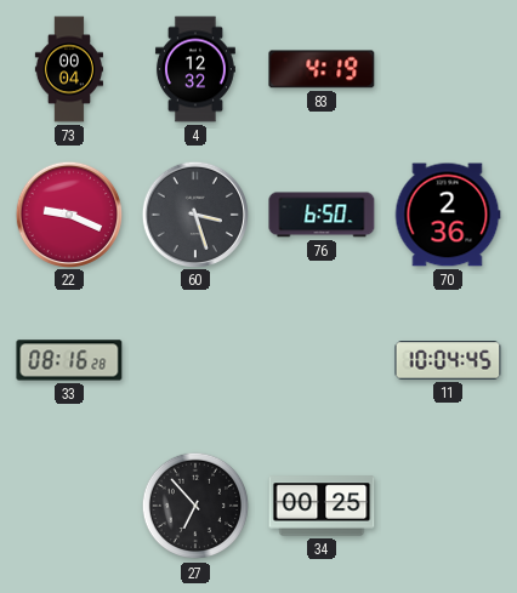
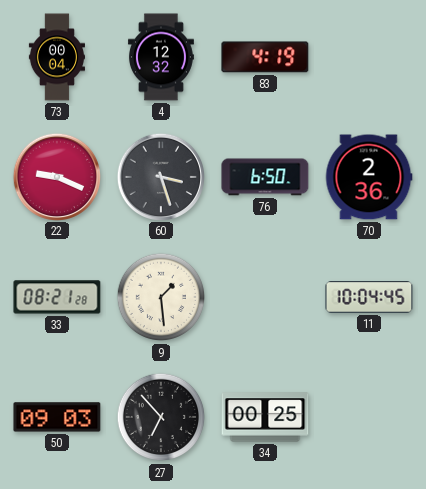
33: 08:16 -> 08:21
9: none -> 1:29
50: none -> 09:03
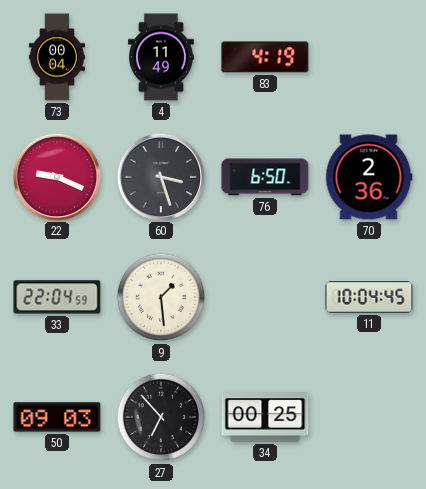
4: 12:32 -> 11:49
33: 08:21 -> 22:04
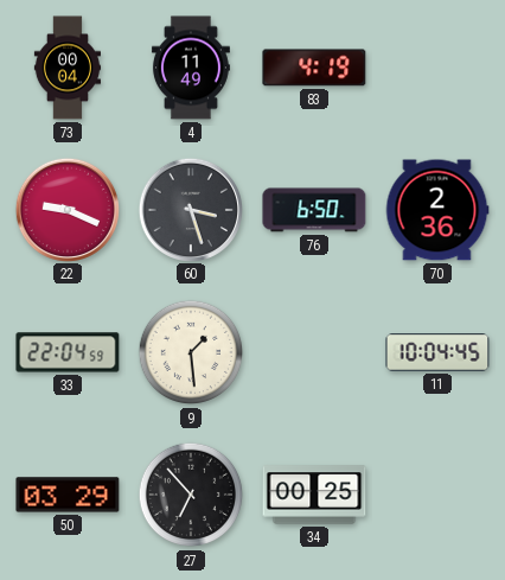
50: 09:03 -> 03:29
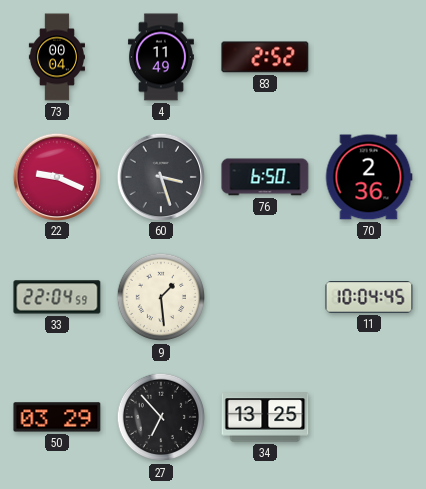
83: 4:19 -> 2:52
34: 00:25 -> 13:25
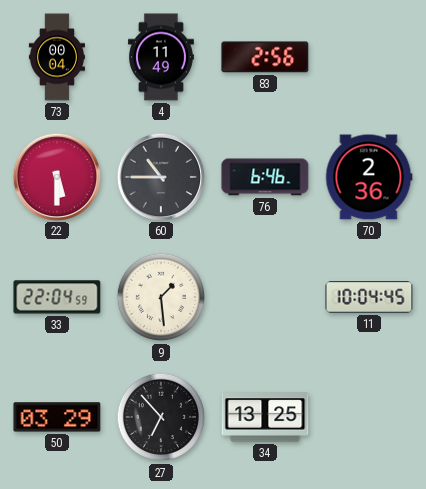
83: 2:52 -> 2:56
22: 9:19 -> 5:30
60: 3:27 -> 10:45
76: 6:50 -> 6:46
